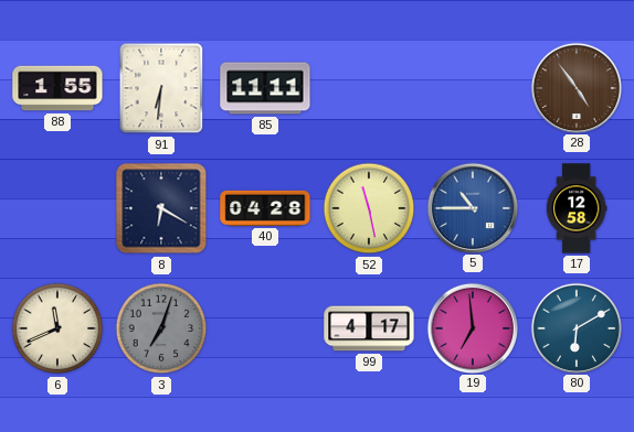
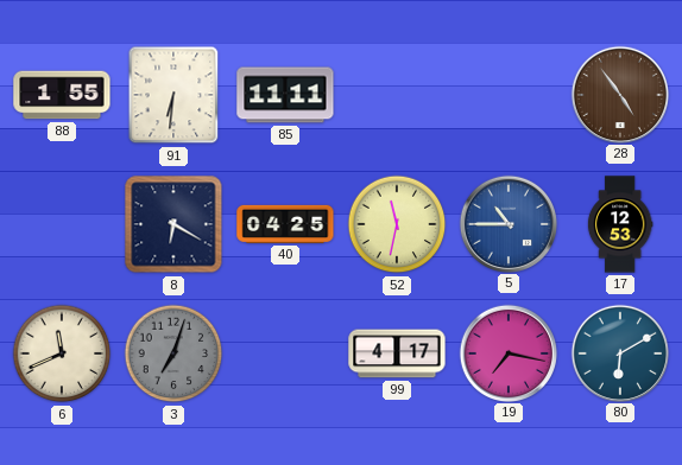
40: 04:28 -> 04:25
52: 11:28 -> 11:32
17: 12:58 -> 12:53
19: 6:59 -> 7:17
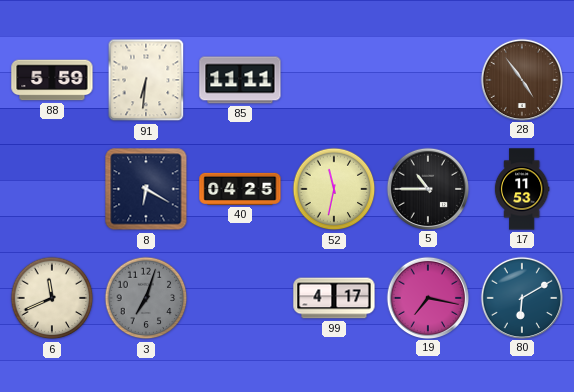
88: 1:55 -> 5:59
5 dial: blue -> black
17: 12:53 -> 11:53
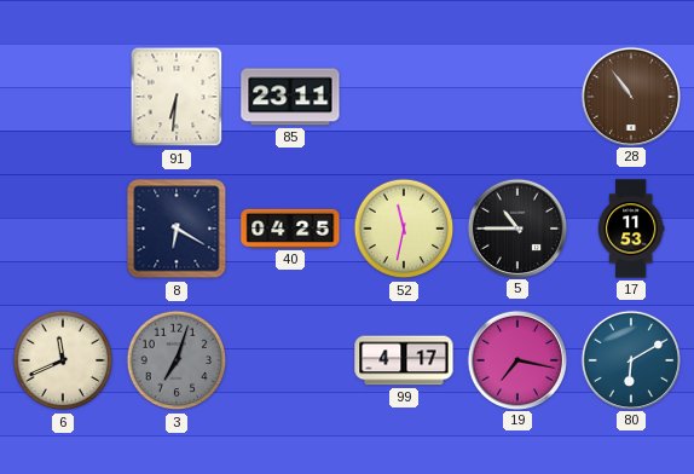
88: 5:59 -> none
85: 11:11 -> 23:11
28: 4:54 -> 10:54
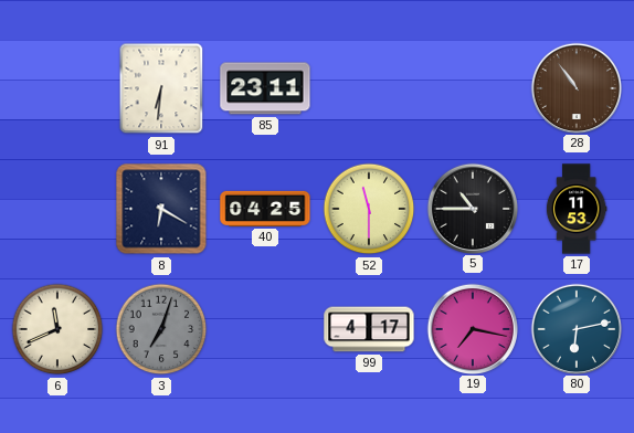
52: 11:32 -> 11:30
80: 6:10 -> 6:13
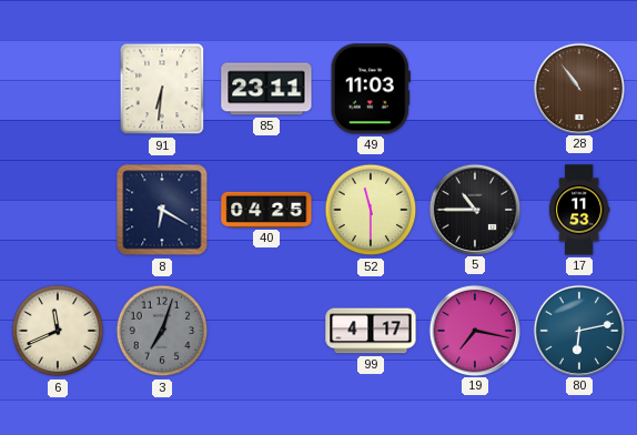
49: none -> 11:03
